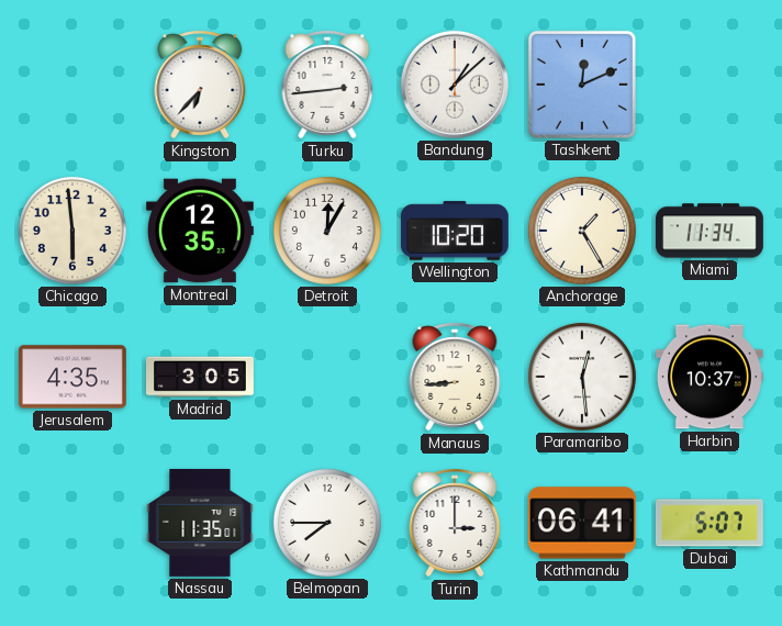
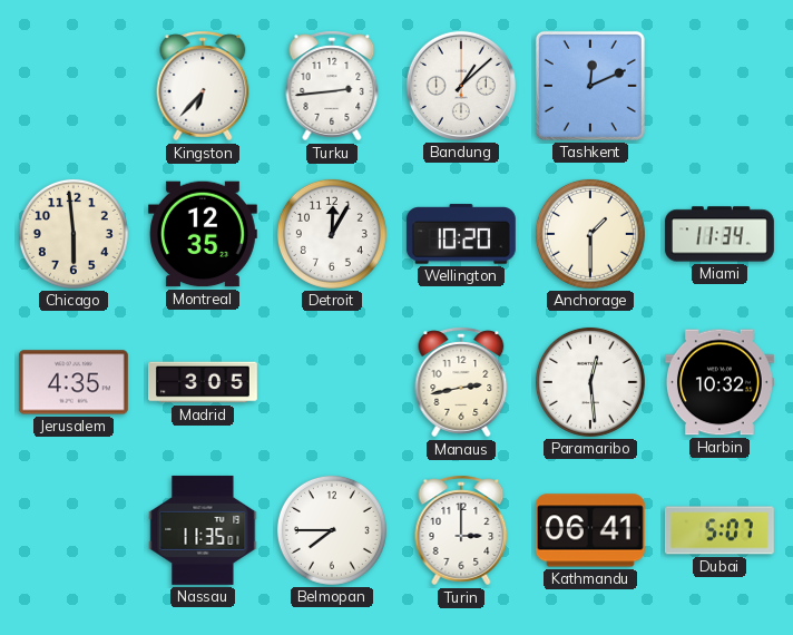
Anchorage: 1:25 -> 1:30
Manaus: 8:44 -> 2:43
Harbin: 10:37 -> 10:32
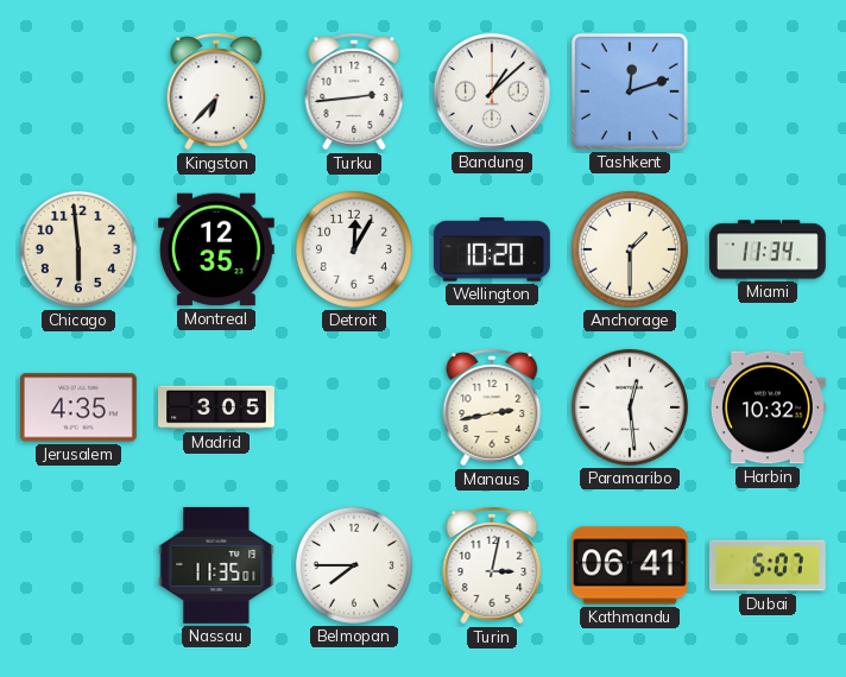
Tashkent: 12:11 -> 12:12
Turin: 3:00 -> 3:02
